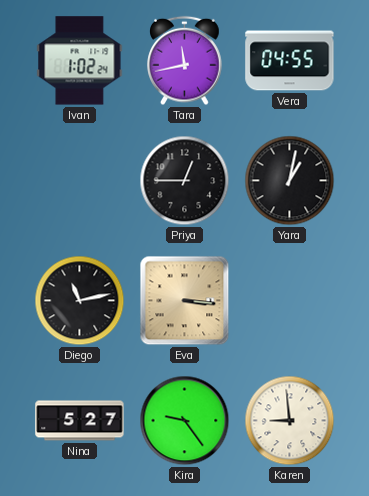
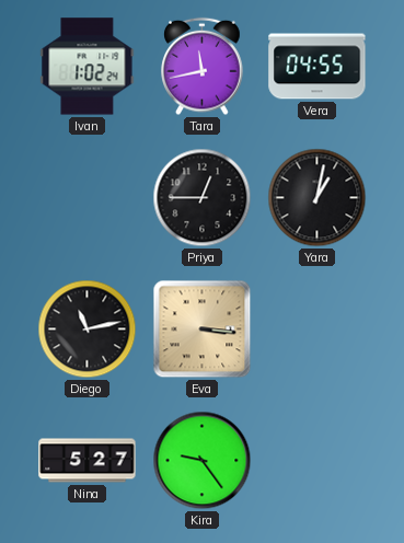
Karen: 8:59 -> none
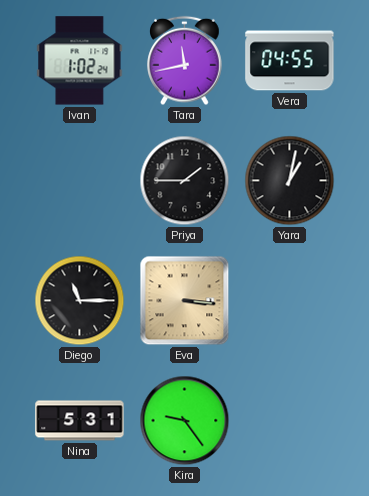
Priya: 12:45 -> 1:45
Diego: 11:13 -> 11:15
Nina: 5:27 -> 5:31
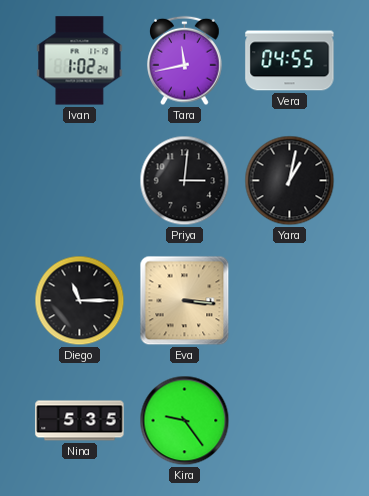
Priya: 1:45 -> 3:01
Nina: 5:31 -> 5:35
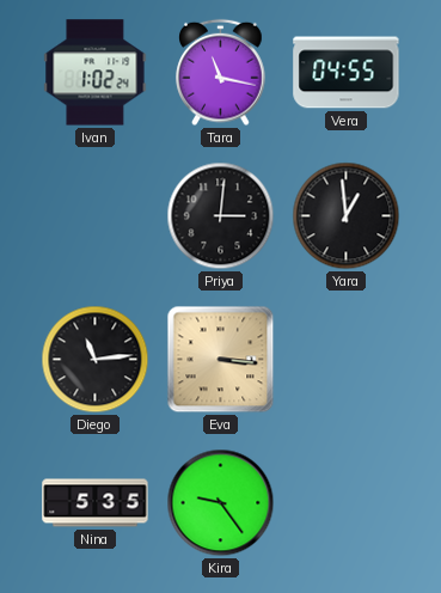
Tara: 11:43 -> 11:17
Yara: 1:02 -> 12:59
Diego: 11:15 -> 11:14
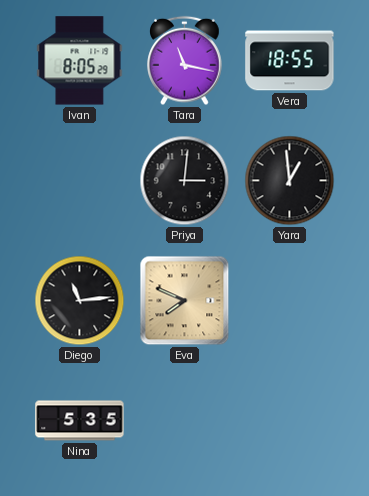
Ivan: 1:02 -> 8:05
Vera: 04:55 -> 18:55
Eva: 3:16 -> 7:49
Kira: 9:24 -> none
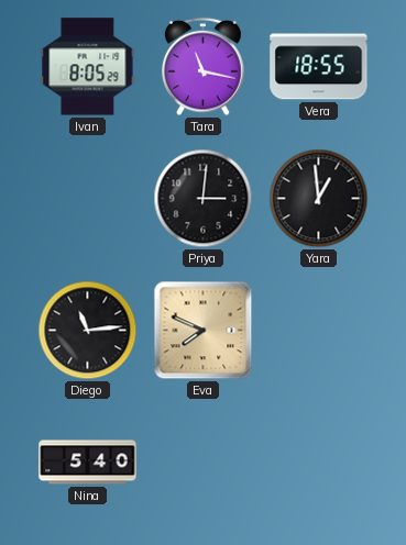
Nina: 5:35 -> 5:40
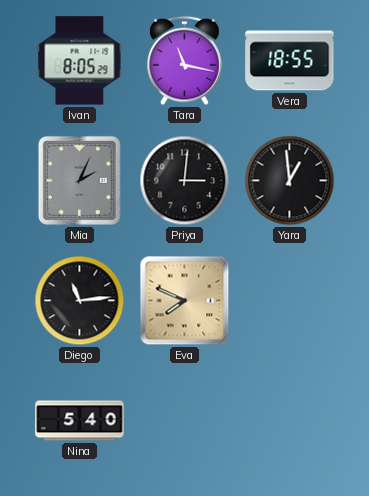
Mia: none -> 2:04
